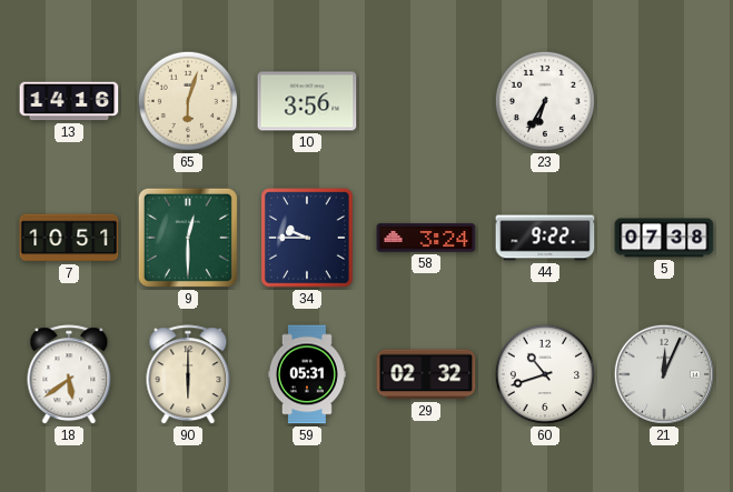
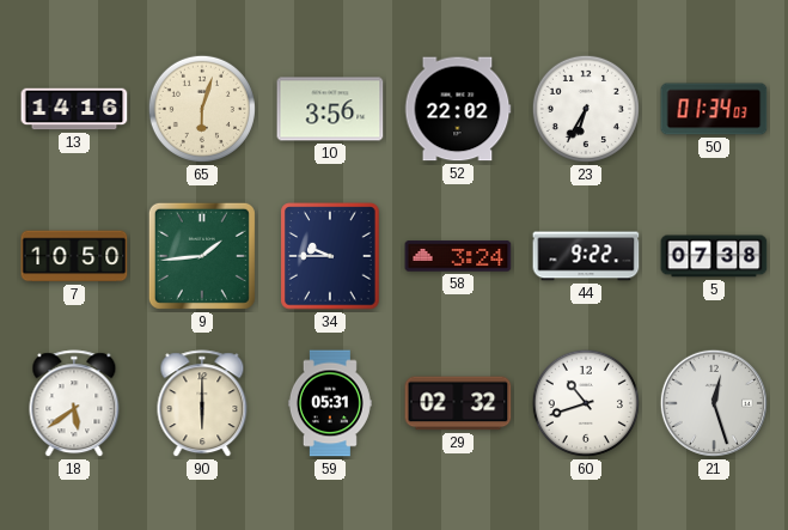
52: none -> 22:02
50: none -> 01:34
7: 10:51 -> 10:50
9: 12:30 -> 1:44
21: 12:04 -> 12:27
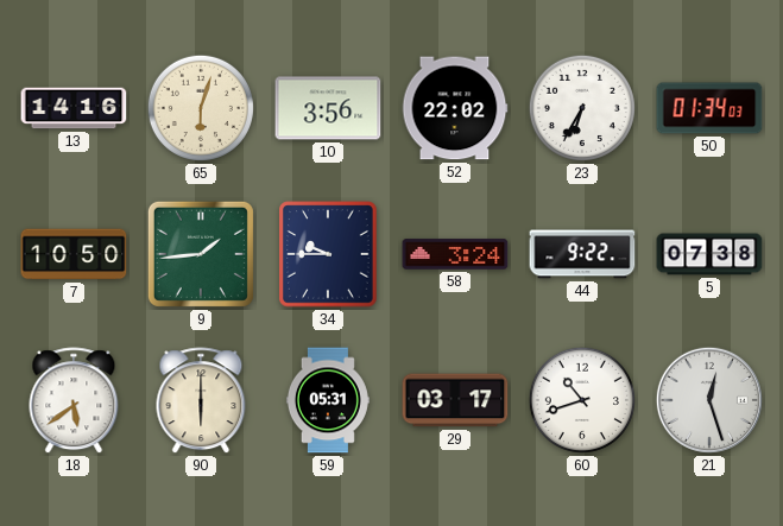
29: 02:32 -> 03:17
